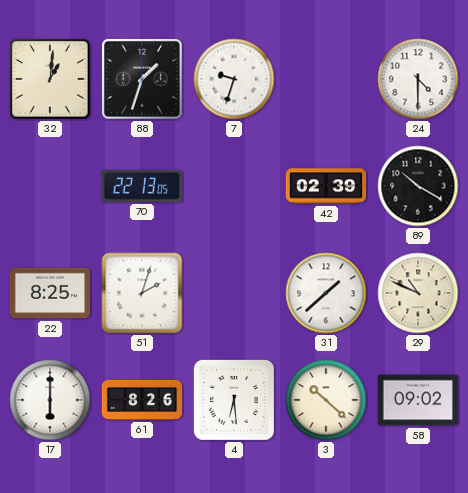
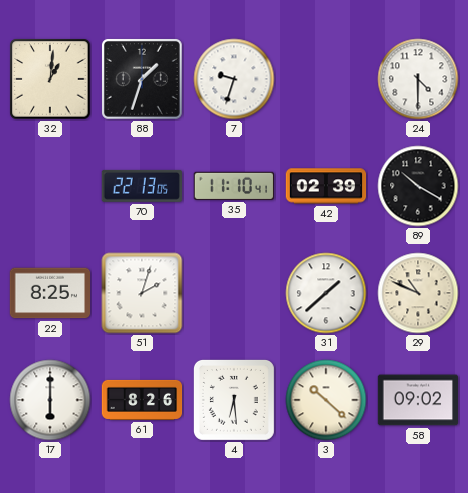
35: none -> 11:10
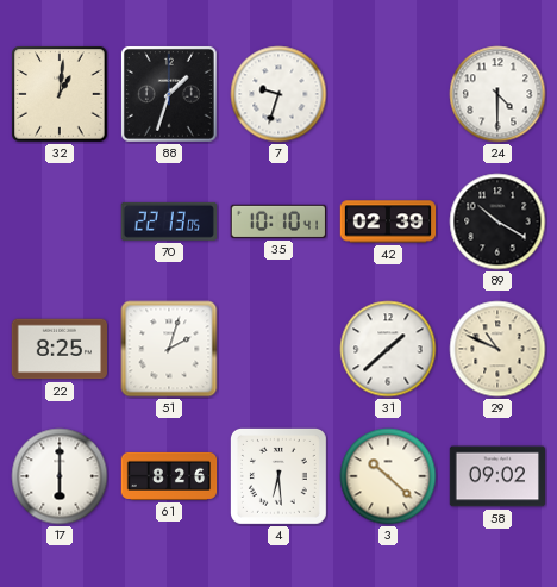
35: 11:10 -> 10:10
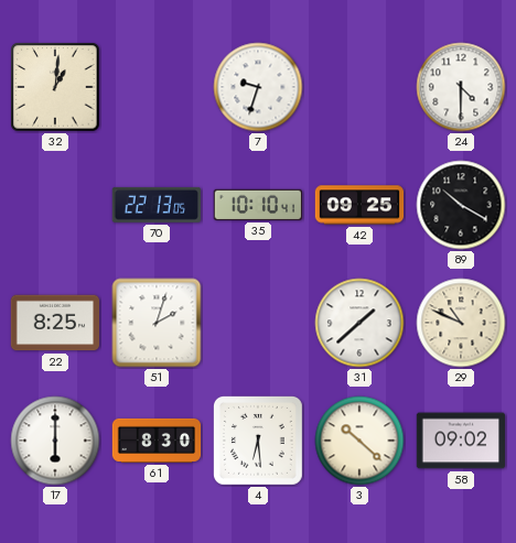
88: 1:33 -> none
42: 02:39 -> 09:25
61: 8:26 -> 8:30
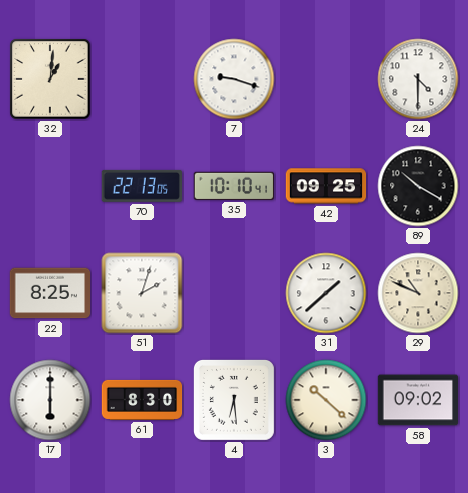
7: 9:33 -> 9:18
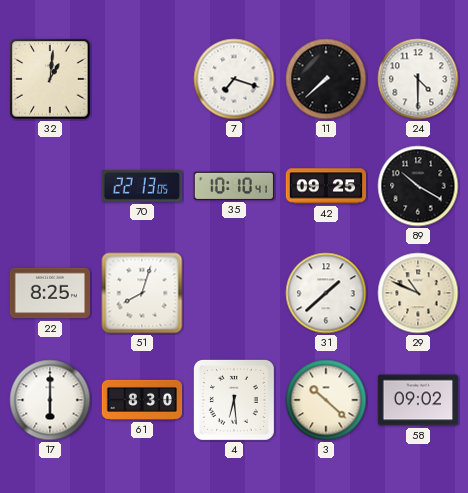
7: 9:18 -> 7:18
11: none -> 7:38
51: 2:03 -> 8:03
